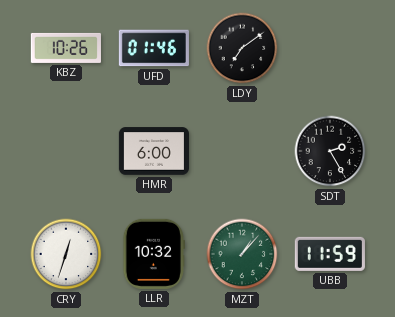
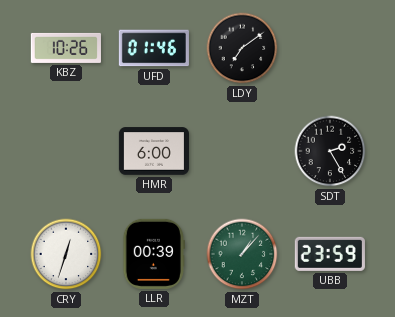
LLR: 10:32 -> 00:39
UBB: 11:59 -> 23:59
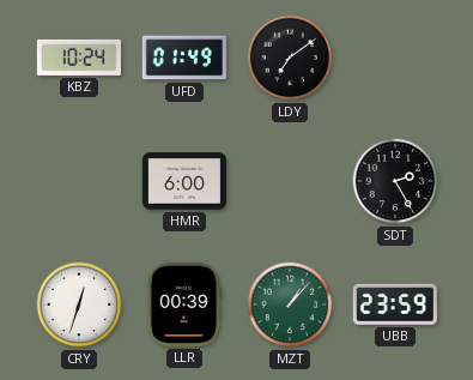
KBZ: 10:26 -> 10:24
UFD: 01:46 -> 01:49
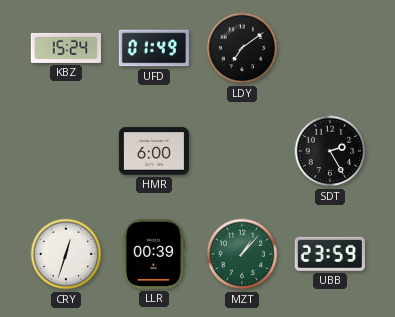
KBZ: 10:24 -> 15:24
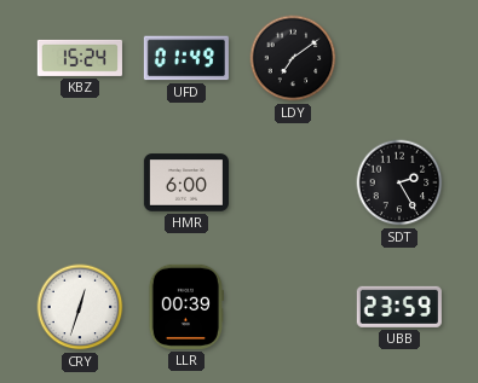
MZT: 1:07 -> none
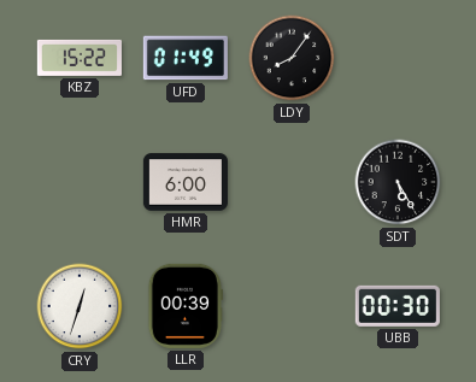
KBZ: 15:24 -> 15:22
LDY: 7:09 -> 8:06
SDT: 2:25 -> 5:25
UBB: 23:59 -> 00:30
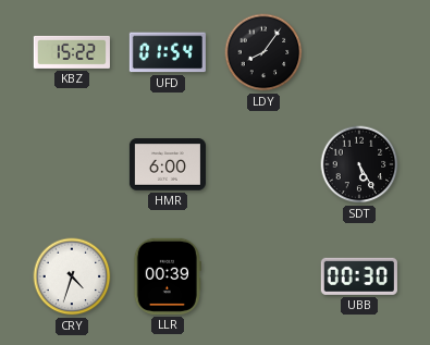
UFD: 01:49 -> 01:54
CRY: 12:33 -> 4:33
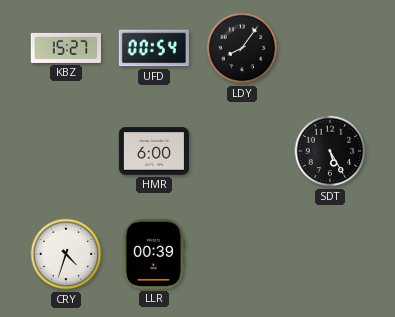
KBZ: 15:22 -> 15:27
UFD: 01:54 -> 00:54
UBB: 00:30 -> none
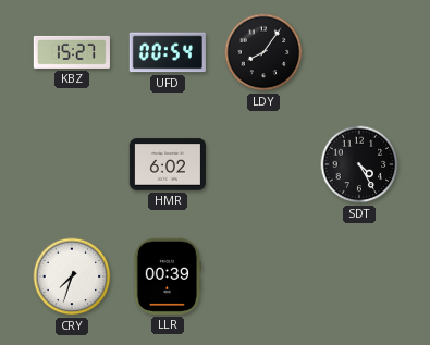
HMR: 6:00 -> 6:02
SDT: 5:25 -> 4:25
CRY: 4:33 -> 7:33
